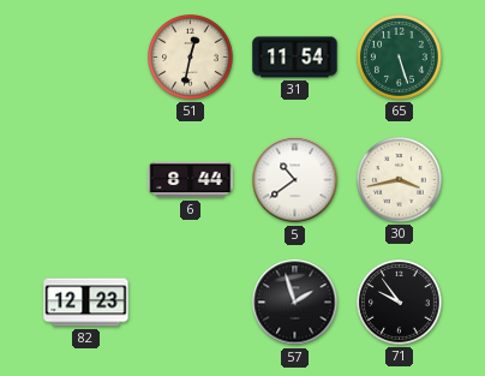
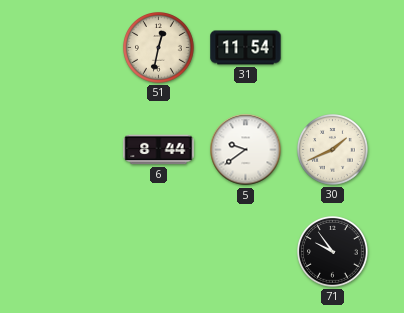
65: 5:27 -> none
5: 10:39 -> 9:39
30: 3:43 -> 1:41
82: 12:23 -> none
57: 1:57 -> none
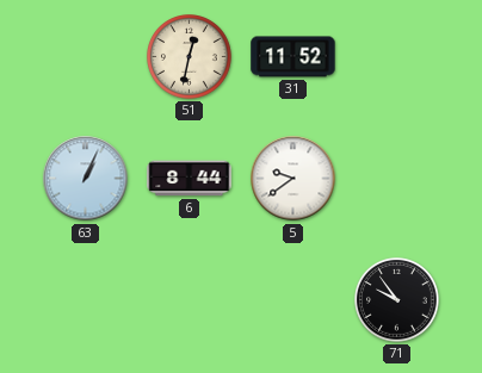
31: 11:54 -> 11:52
63: none -> 1:04
30: 1:41 -> none
